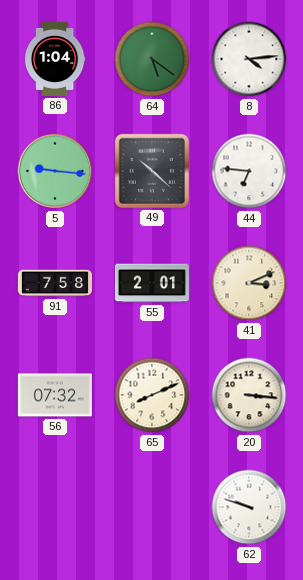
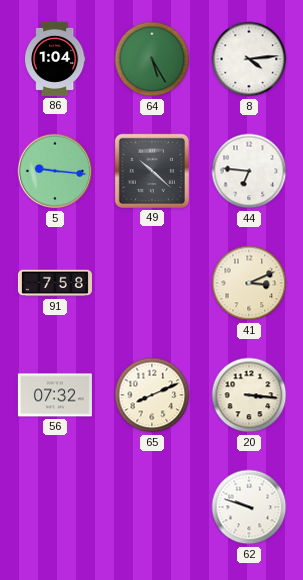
64: 5:21 -> 5:25
55: 2:01 -> none
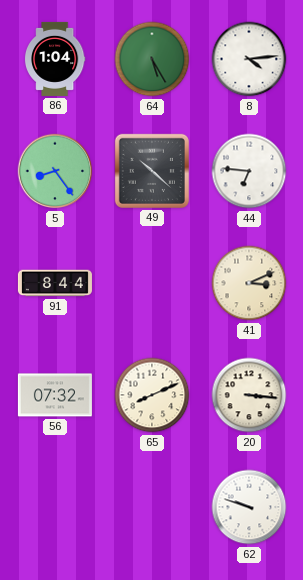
5: 9:16 -> 8:24
91: 7:58 -> 8:44
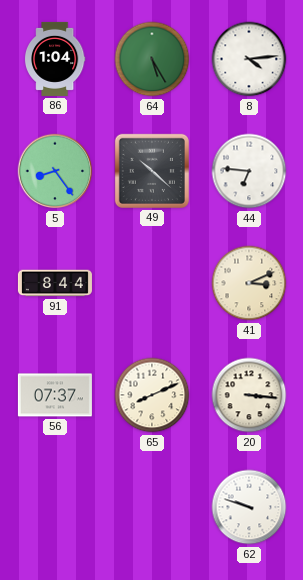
56: 07:32 -> 07:37
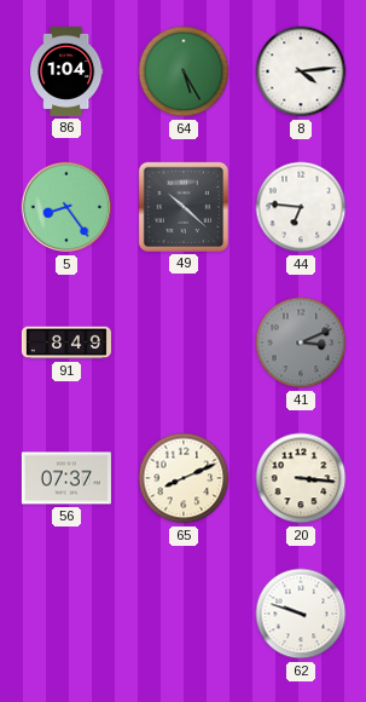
91: 8:44 -> 8:49
41 dial: cream -> grey
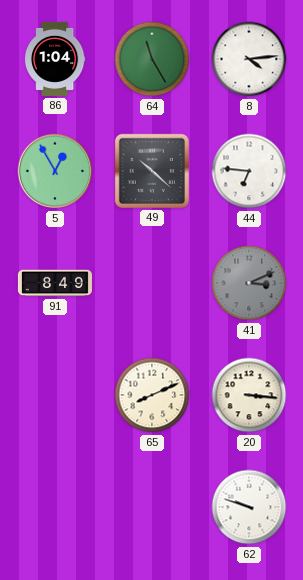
64: 5:25 -> 11:25
5: 8:24 -> 12:55
56: 07:37 -> none
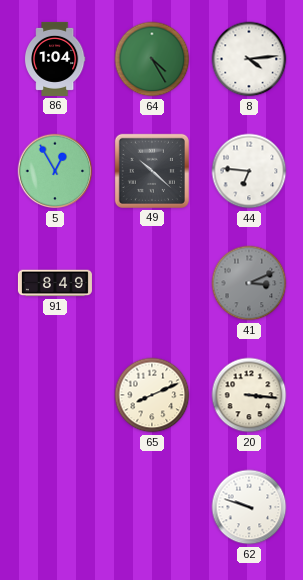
64: 11:25 -> 4:25
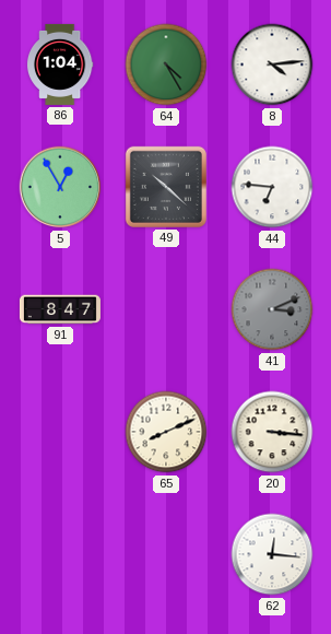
91: 8:49 -> 8:47
62: 9:48 -> 12:16
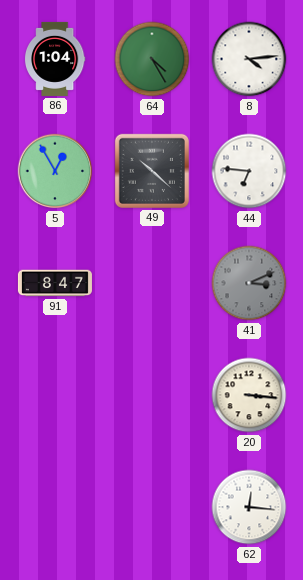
65: 8:11 -> none
